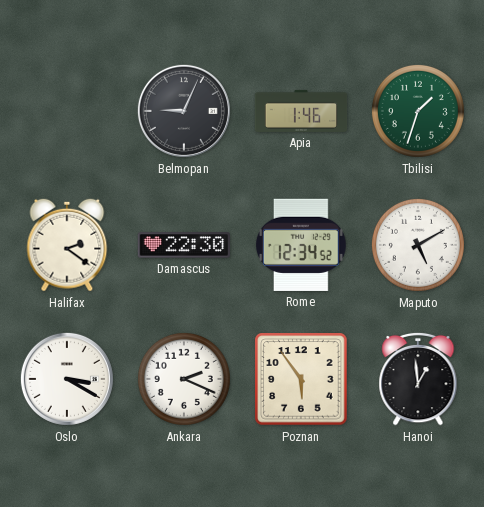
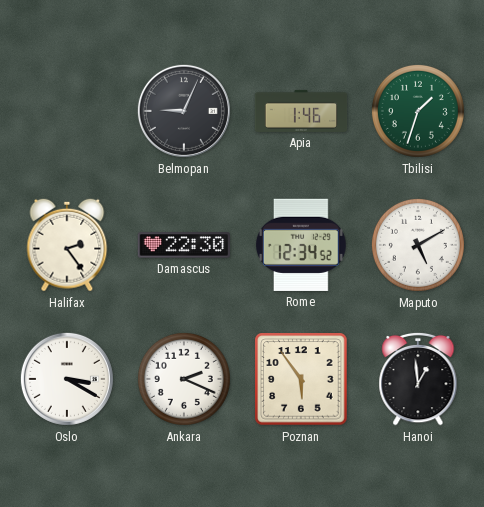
Halifax: 2:21 -> 2:24
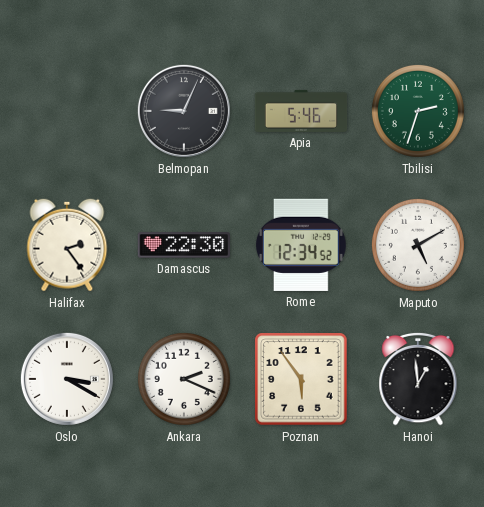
Apia: 1:46 -> 5:46
Tbilisi: 1:33 -> 2:33
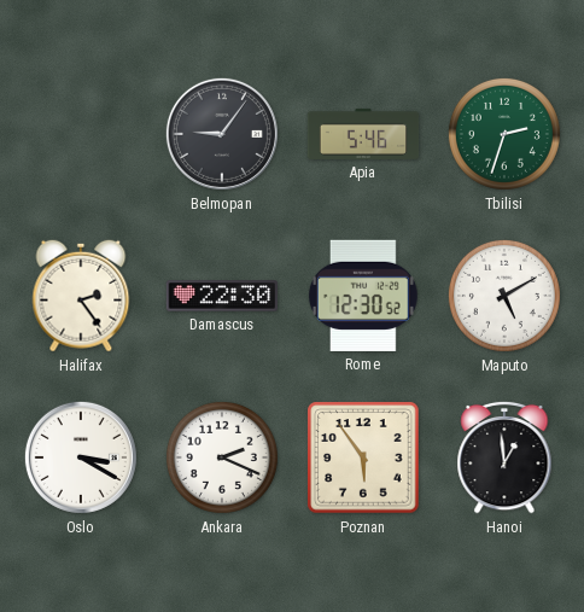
Belmopan: 9:04 -> 9:06
Rome: 12:34 -> 12:30
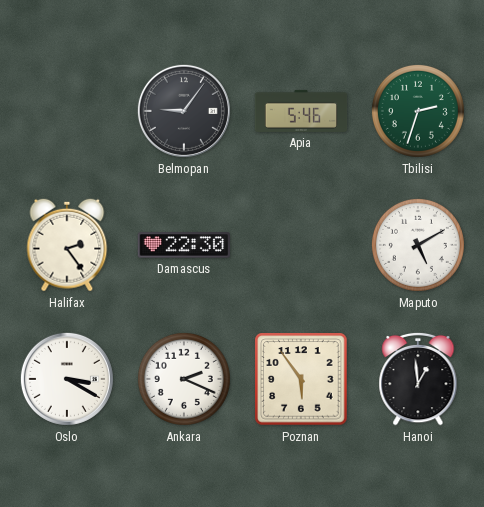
Rome: 12:30 -> none
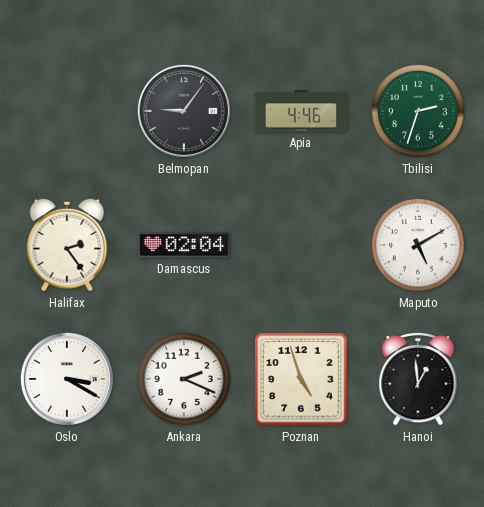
Apia: 5:46 -> 4:46
Damascus: 22:30 -> 02:04
Poznan: 5:54 -> 4:57
